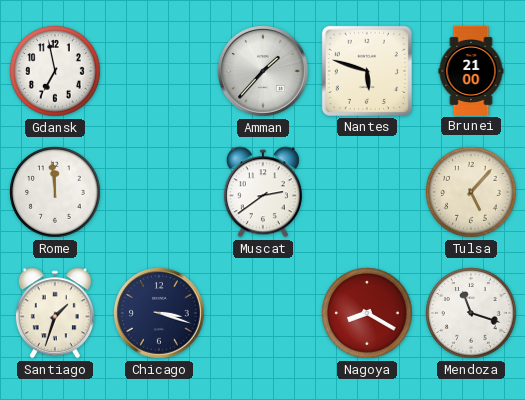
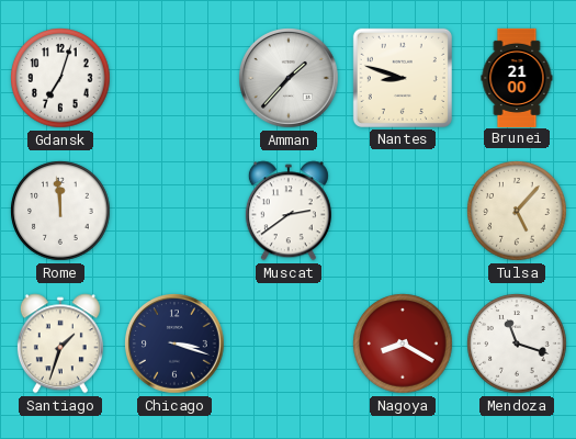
Gdansk: 6:58 -> 7:03
Nantes: 5:48 -> 8:48
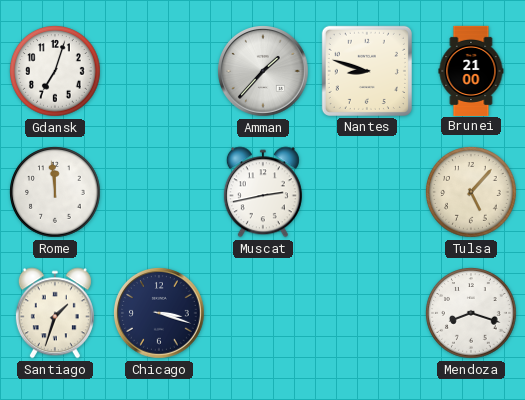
Muscat: 2:39 -> 2:43
Nagoya: 8:20 -> none
Mendoza: 11:18 -> 8:18
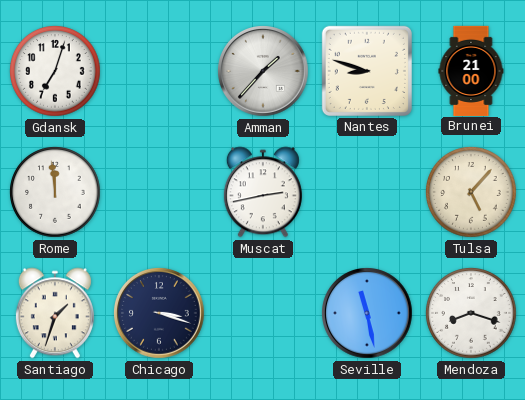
Seville: none -> 11:28
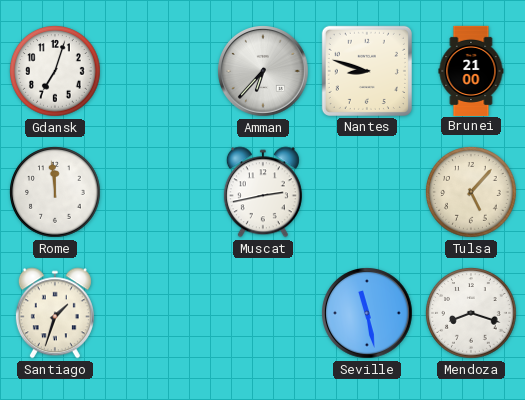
Amman: 1:37 -> 6:37
Chicago: 3:18 -> none
